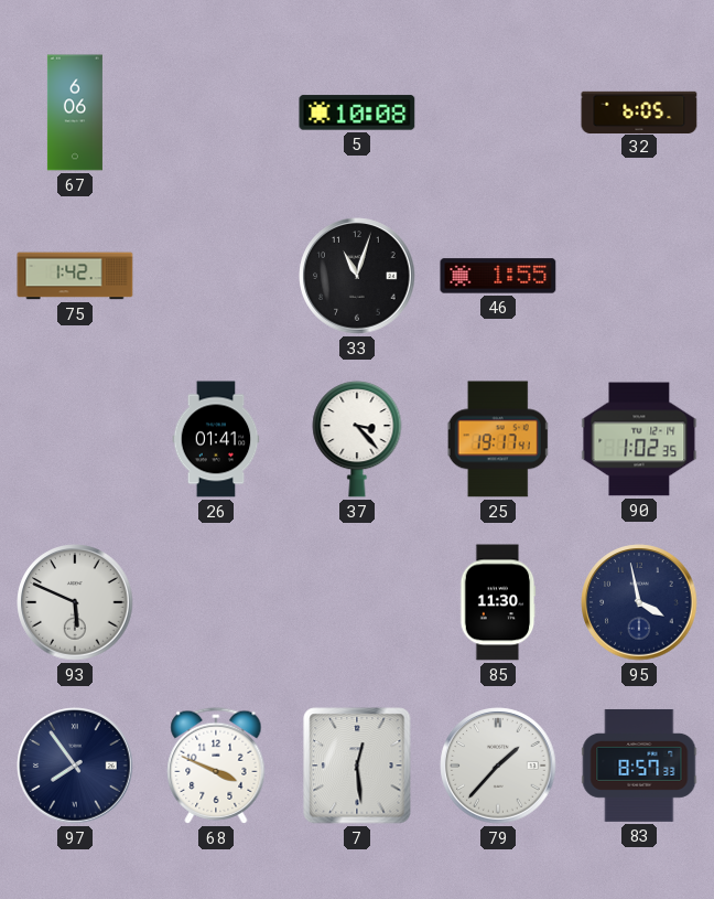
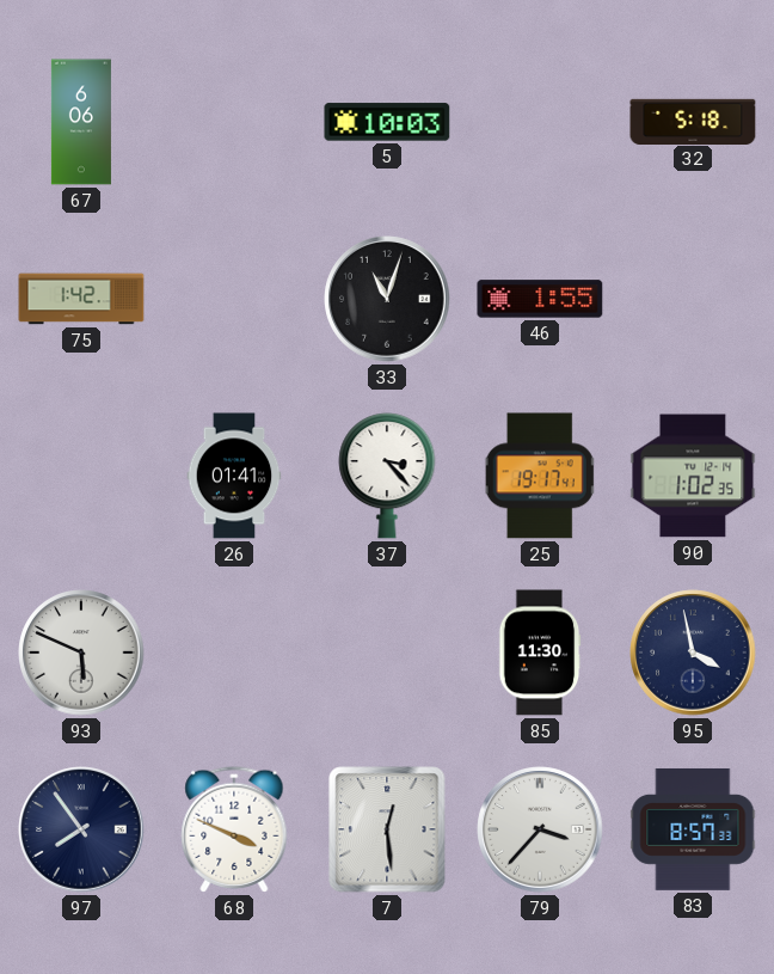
5: 10:08 -> 10:03
32: 6:05 -> 5:18
79: 1:37 -> 3:37
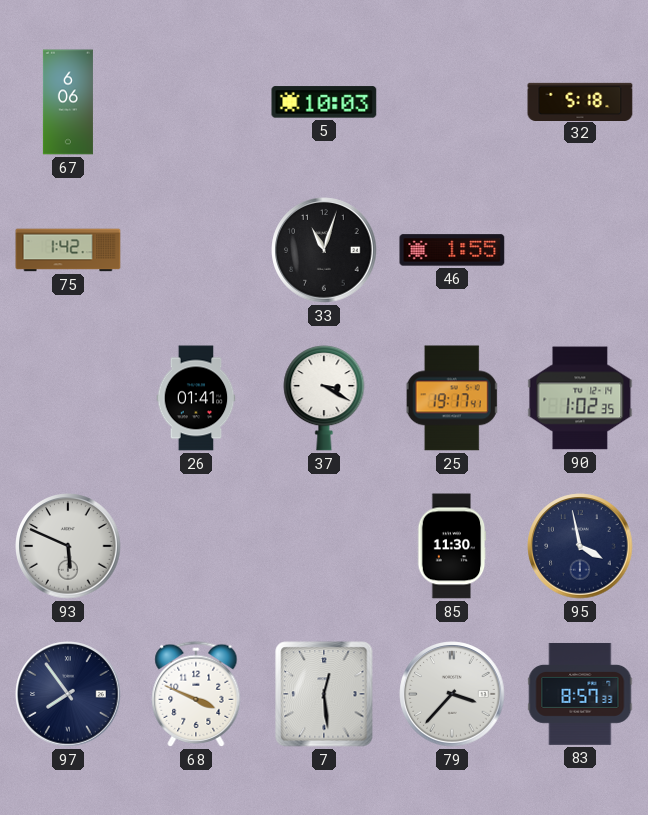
37: 3:23 -> 3:20
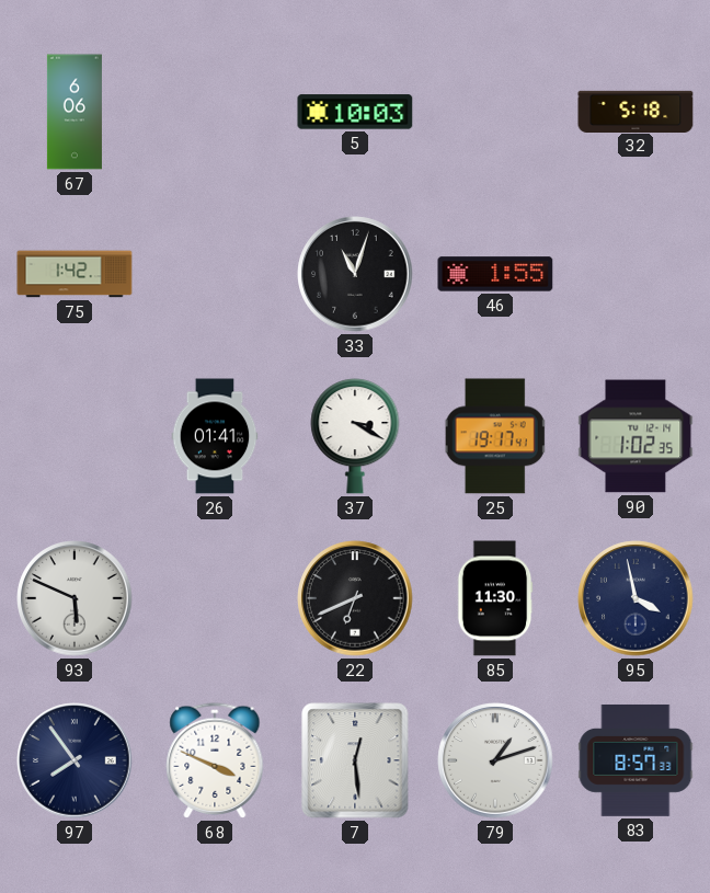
22: none -> 6:41
79: 3:37 -> 1:12
